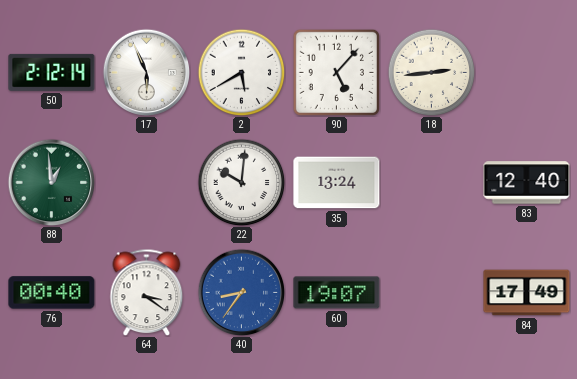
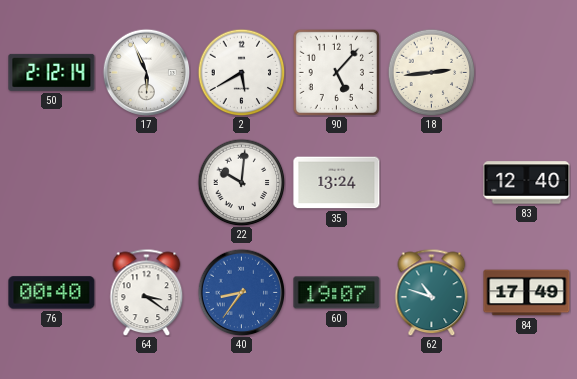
88: 12:59 -> none
62: none -> 10:48
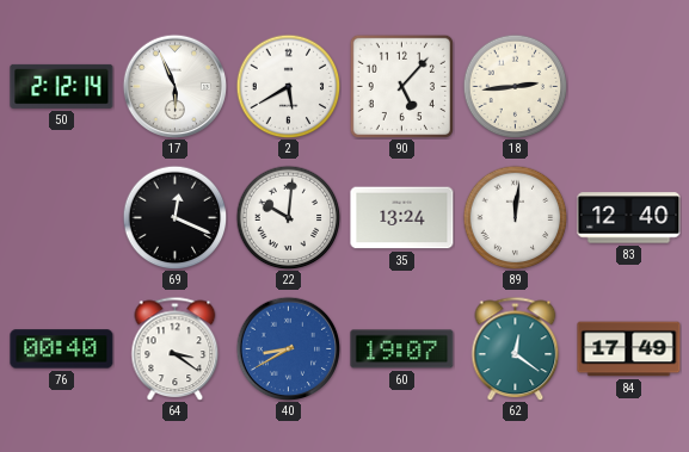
69: none -> 12:19
89: none -> 12:01
40: 8:36 -> 8:40
62: 10:48 -> 12:21
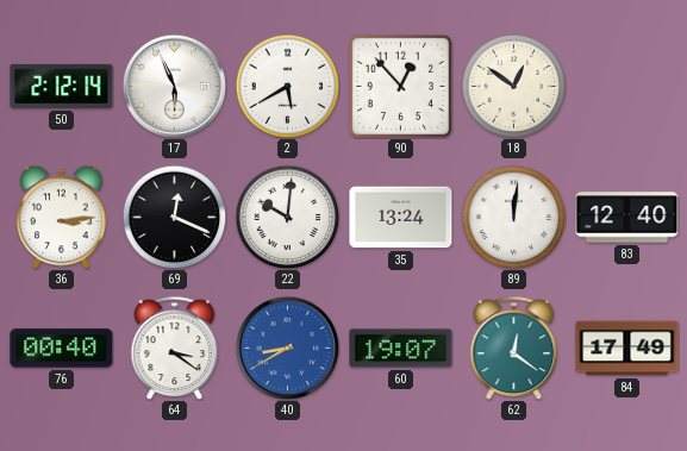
90: 5:07 -> 12:53
18: 2:44 -> 12:51
36: none -> 3:14
